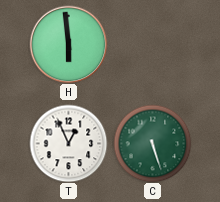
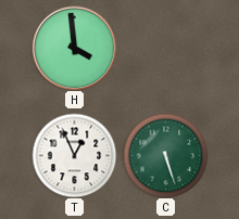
H: 5:59 -> 3:59
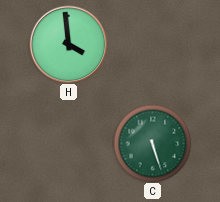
T: 12:56 -> none
